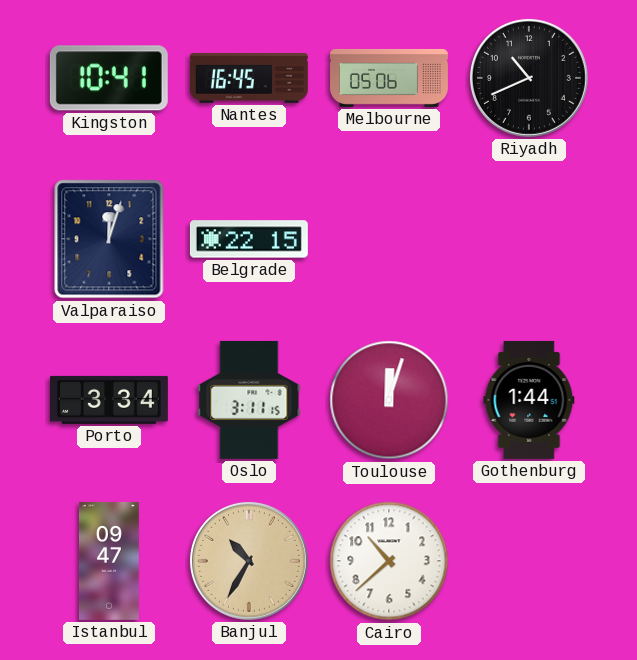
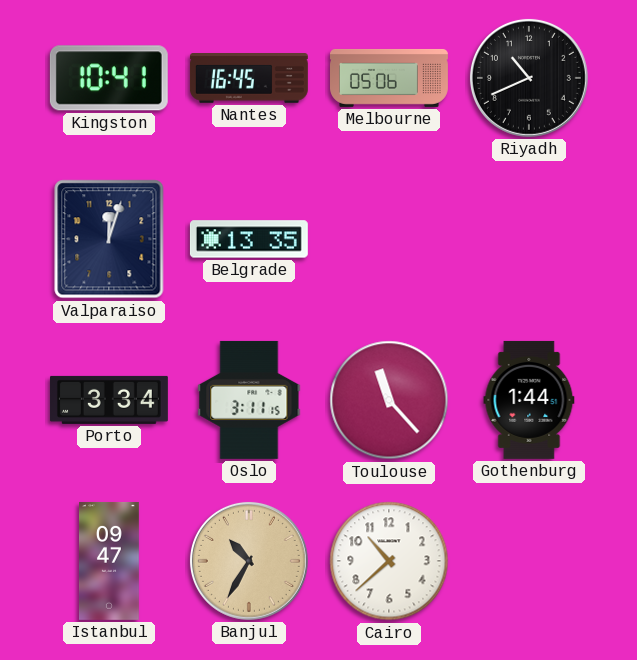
Belgrade: 22:15 -> 13:35
Toulouse: 12:03 -> 11:23
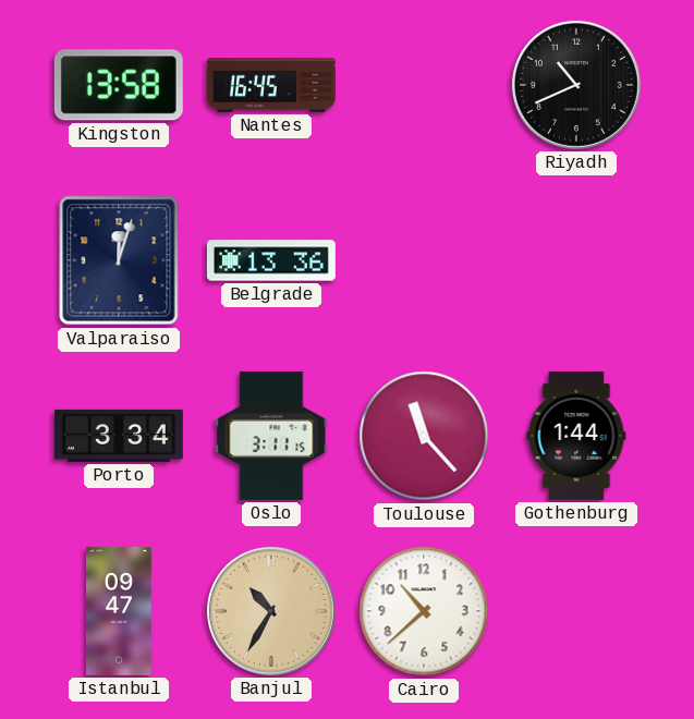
Kingston: 10:41 -> 13:58
Melbourne: 05:06 -> none
Belgrade: 13:35 -> 13:36
